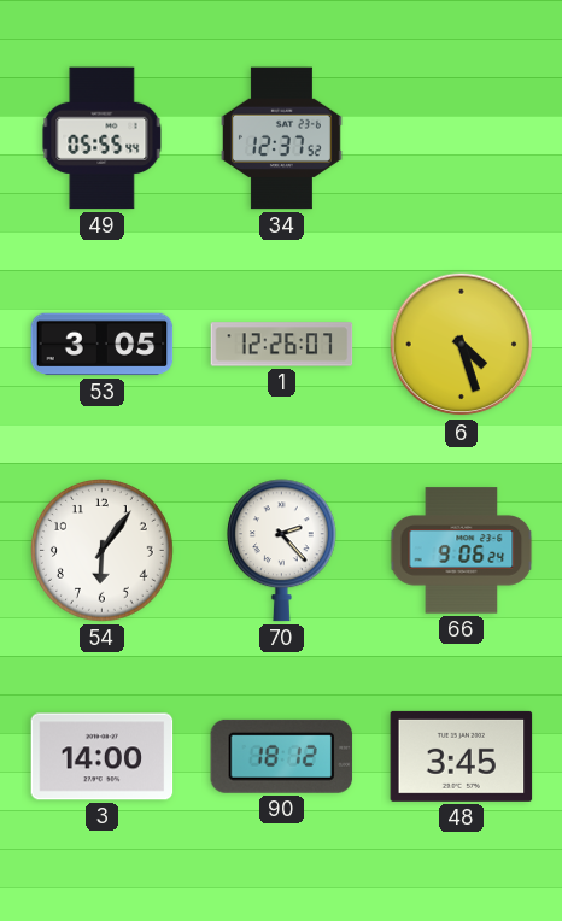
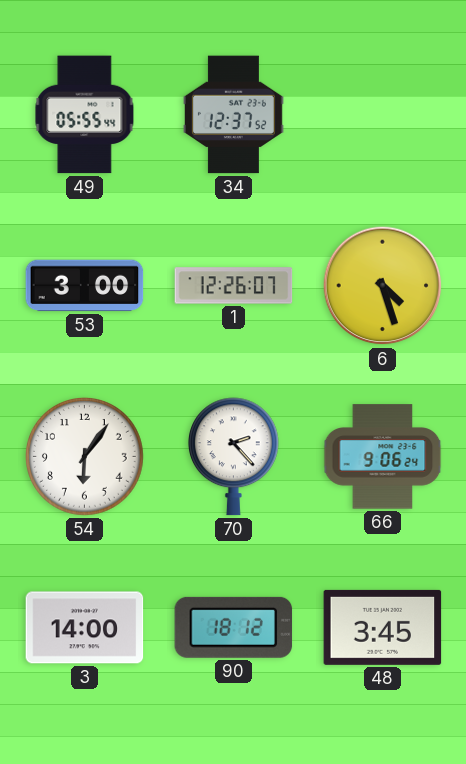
53: 3:05 -> 3:00
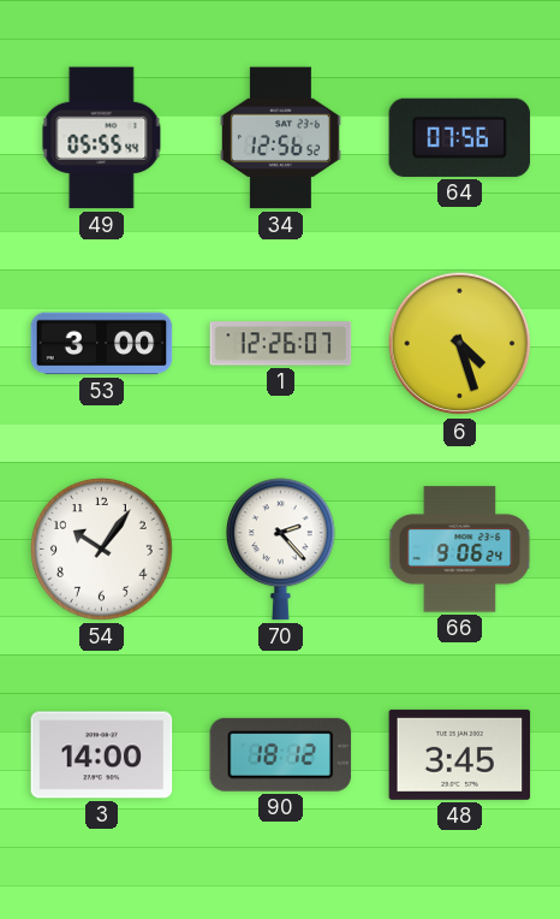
34: 12:37 -> 12:56
64: none -> 07:56
54: 6:06 -> 10:06
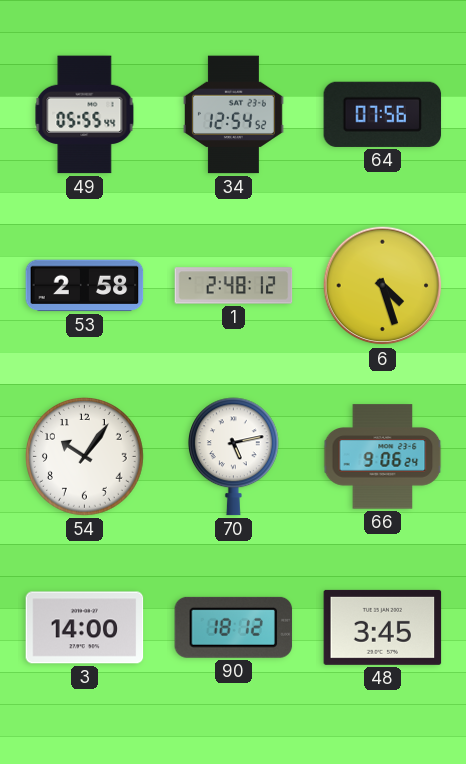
34: 12:56 -> 12:54
53: 3:00 -> 2:58
1: 12:26 -> 2:48
70: 2:23 -> 5:13
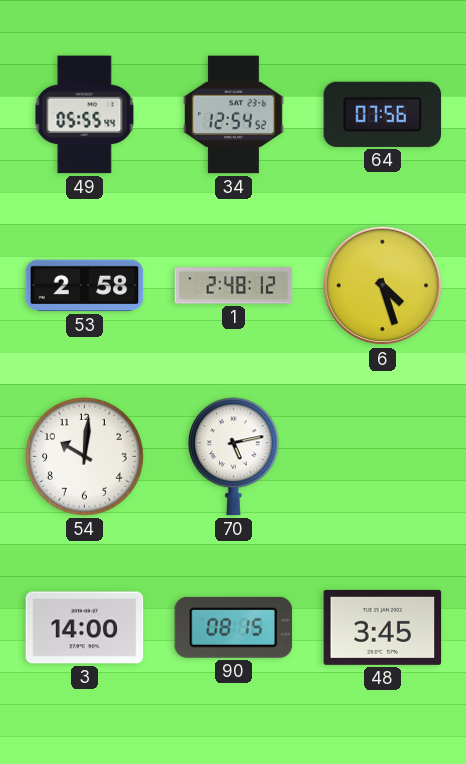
54: 10:06 -> 10:01
66: 9:06 -> none
90: 18:12 -> 08:15
